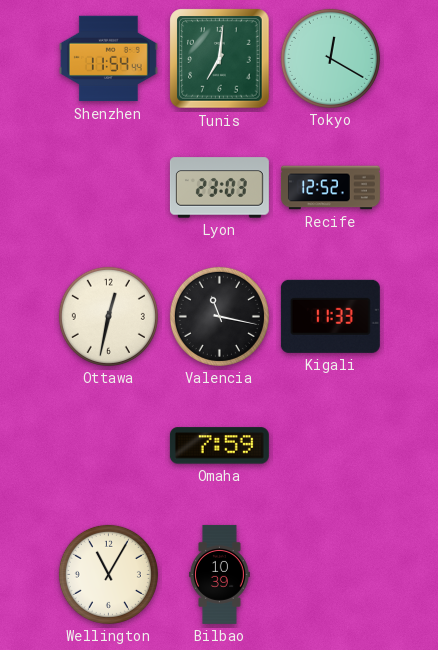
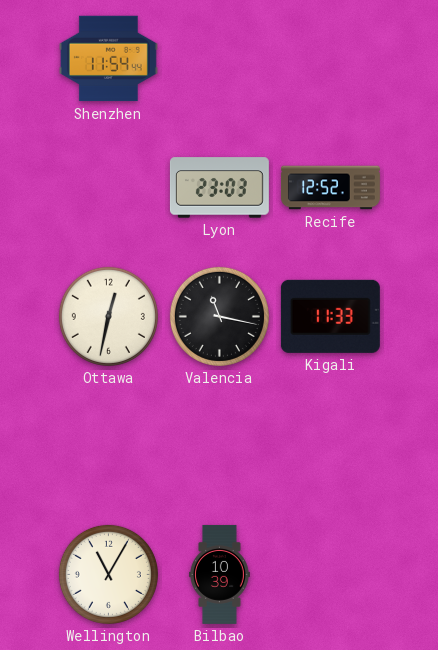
Tunis: 7:01 -> none
Tokyo: 12:20 -> none
Omaha: 7:59 -> none
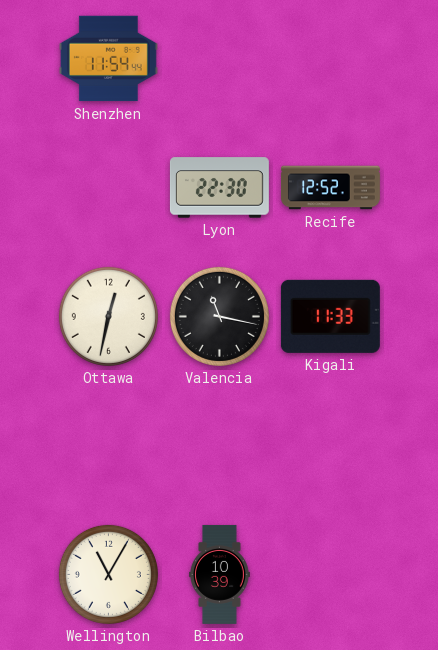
Lyon: 23:03 -> 22:30
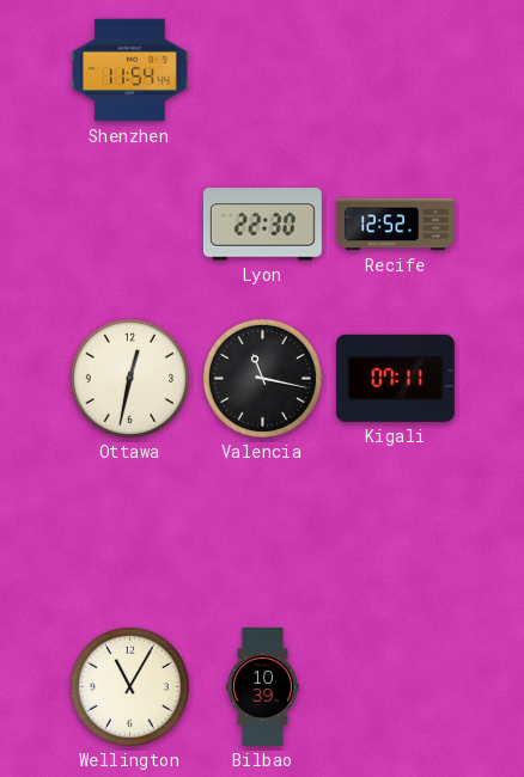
Kigali: 11:33 -> 07:11
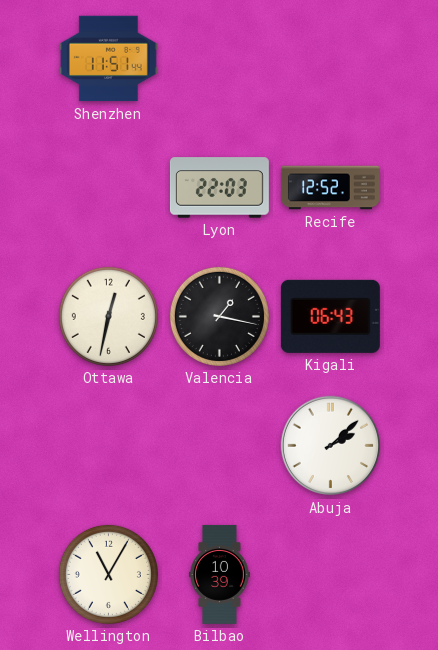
Shenzhen: 11:54 -> 11:51
Lyon: 22:30 -> 22:03
Valencia: 11:17 -> 1:17
Kigali: 07:11 -> 06:43
Abuja: none -> 2:08
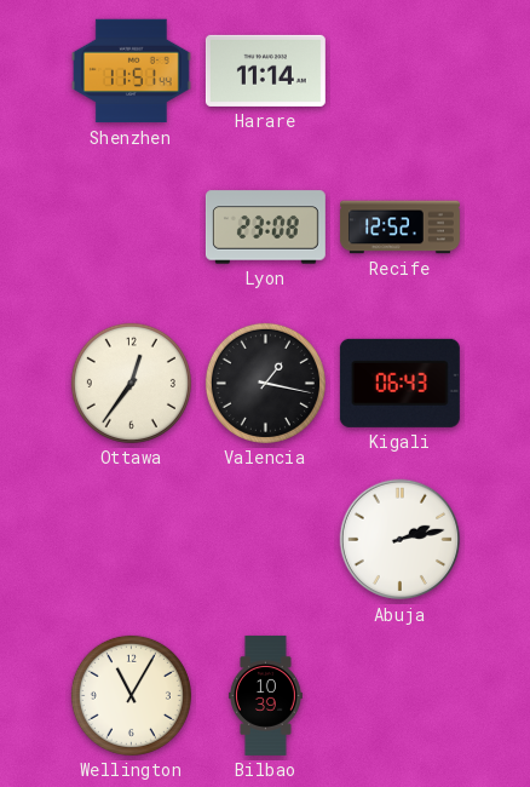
Harare: none -> 11:14
Lyon: 22:03 -> 23:08
Ottawa: 12:32 -> 12:36
Abuja: 2:08 -> 2:13
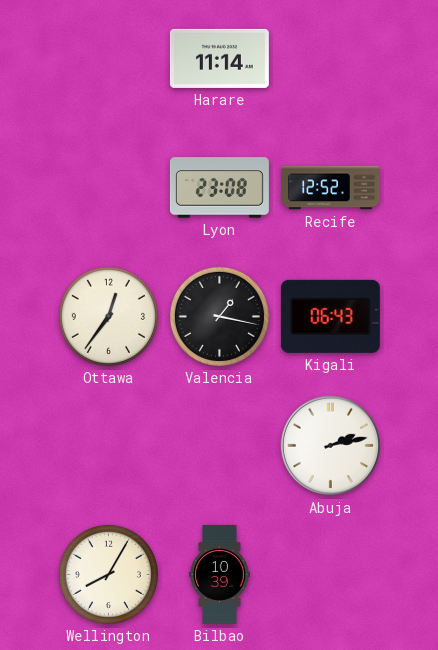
Shenzhen: 11:51 -> none
Wellington: 11:05 -> 8:05
